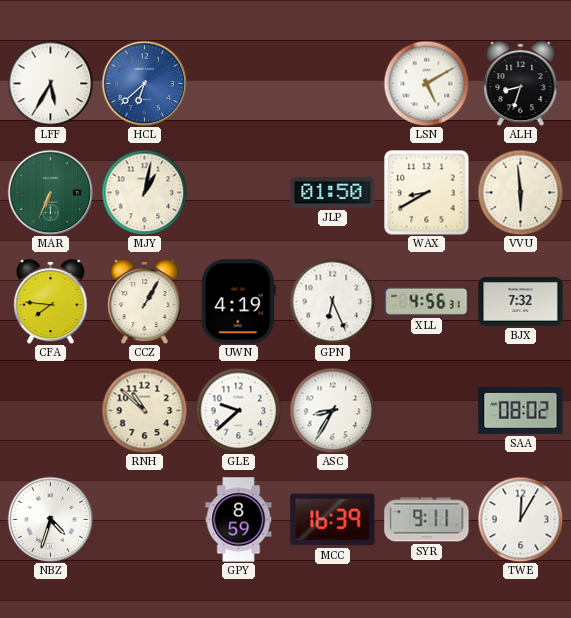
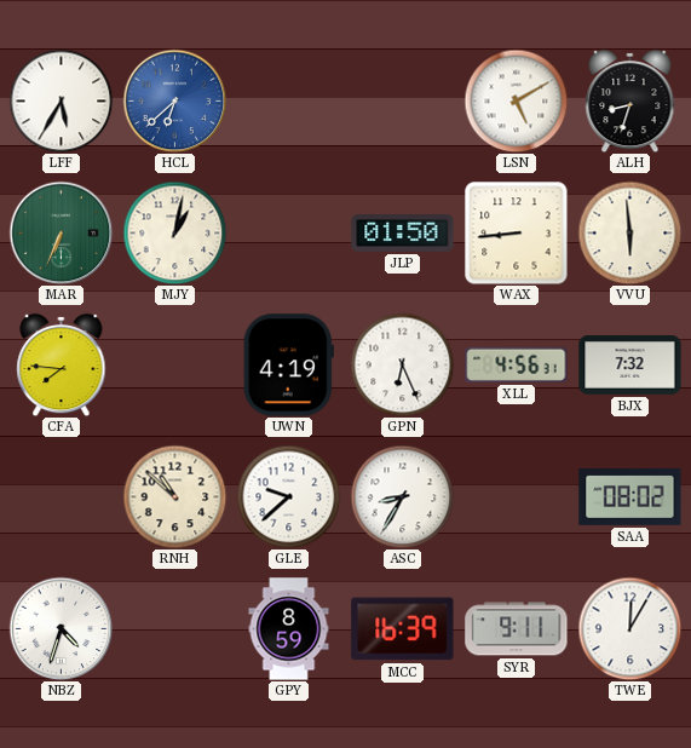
WAX: 8:40 -> 8:44
CCZ: 1:05 -> none
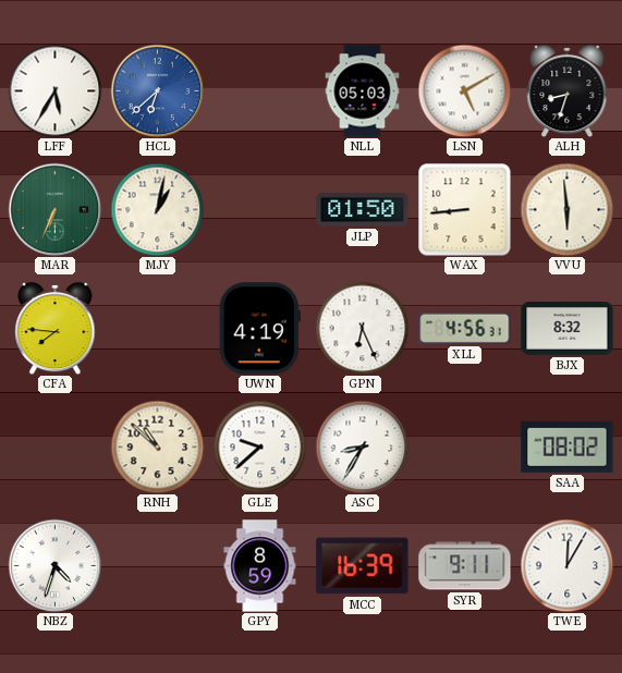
NLL: none -> 05:03
BJX: 7:32 -> 8:32
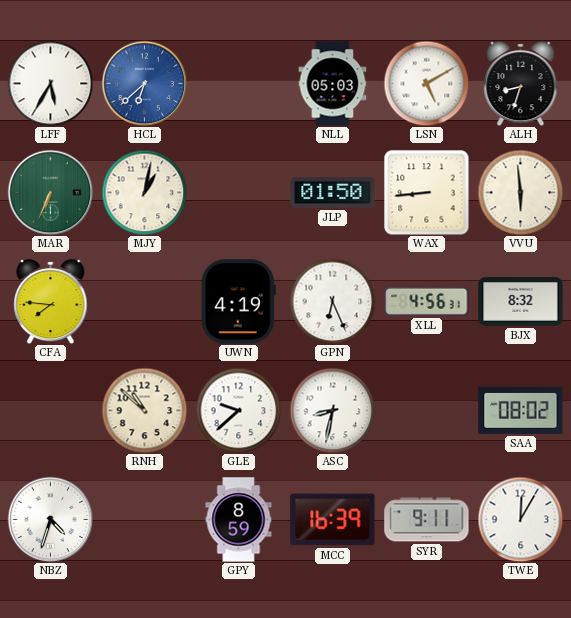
ASC: 8:35 -> 8:32
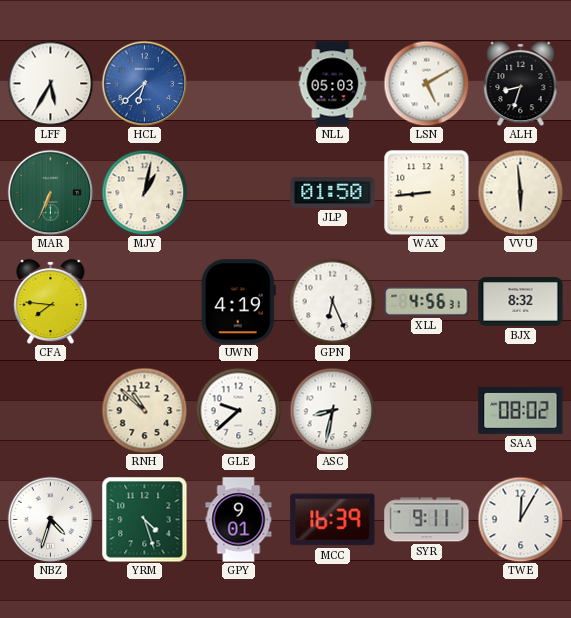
YRM: none -> 4:27
GPY: 8:59 -> 9:01
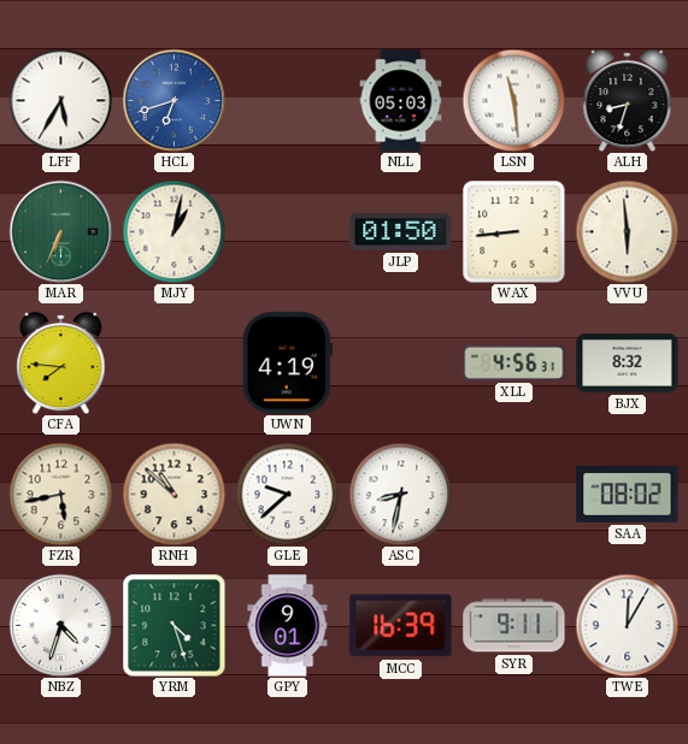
HCL: 6:38 -> 6:42
LSN: 5:10 -> 11:29
GPN: 6:26 -> none
FZR: none -> 5:43
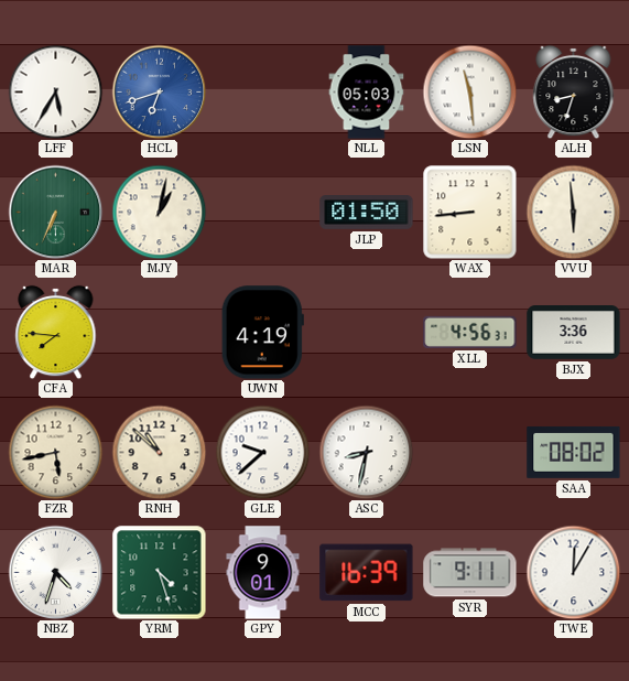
BJX: 8:32 -> 3:36
